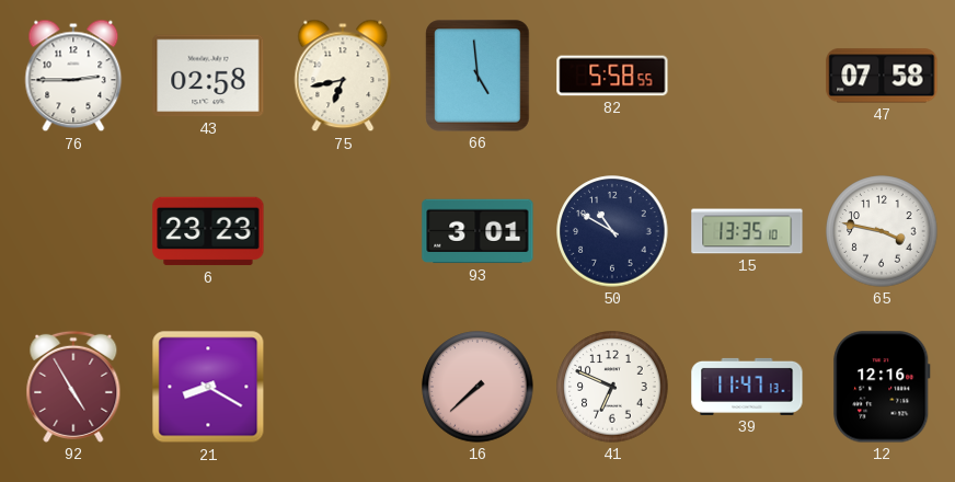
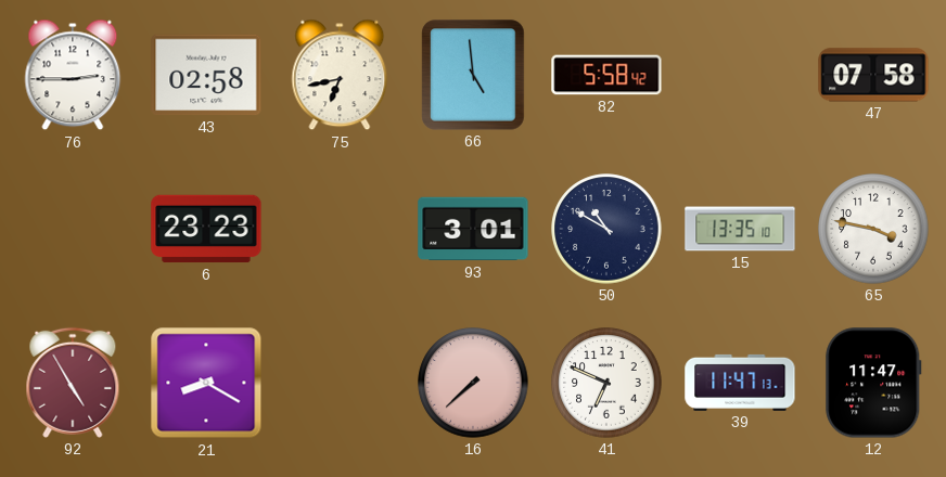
82: 5:58:55 -> 5:58:42
12: 12:16 -> 11:47
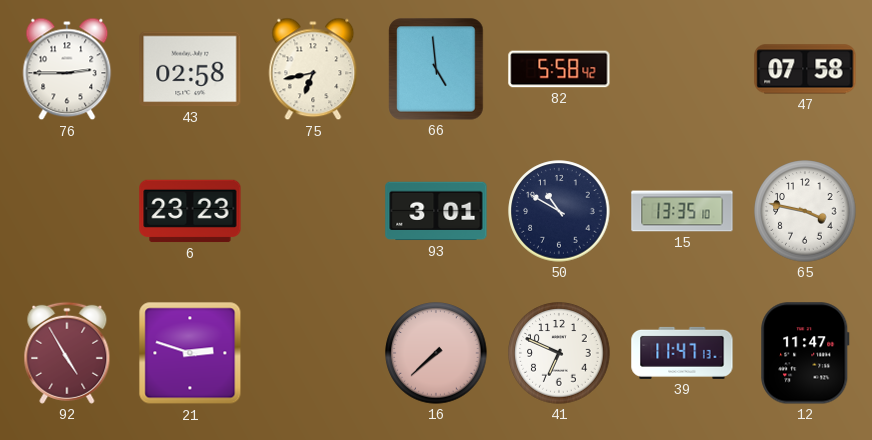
21: 8:20 -> 2:48
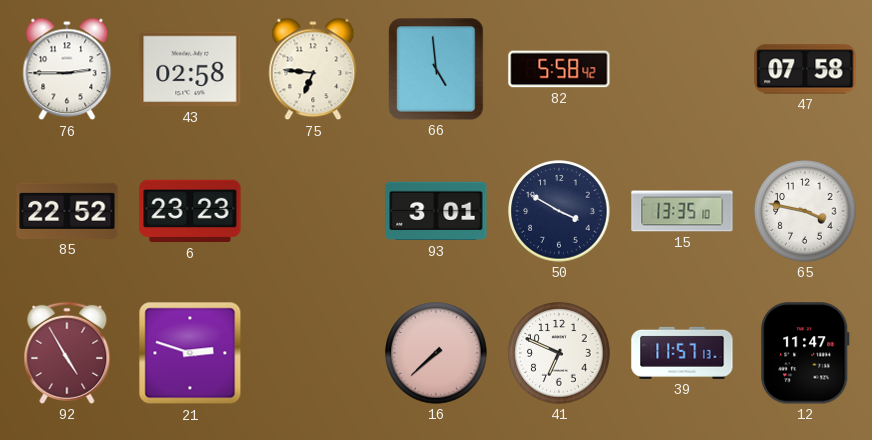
75: 6:43 -> 6:46
85: none -> 22:52
50: 10:50 -> 3:50
39: 11:47 -> 11:57
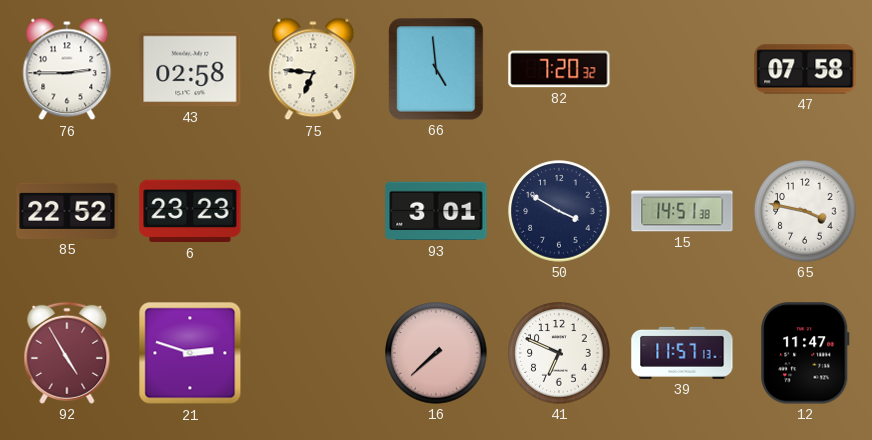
82: 5:58 -> 7:20
15: 13:35 -> 14:51
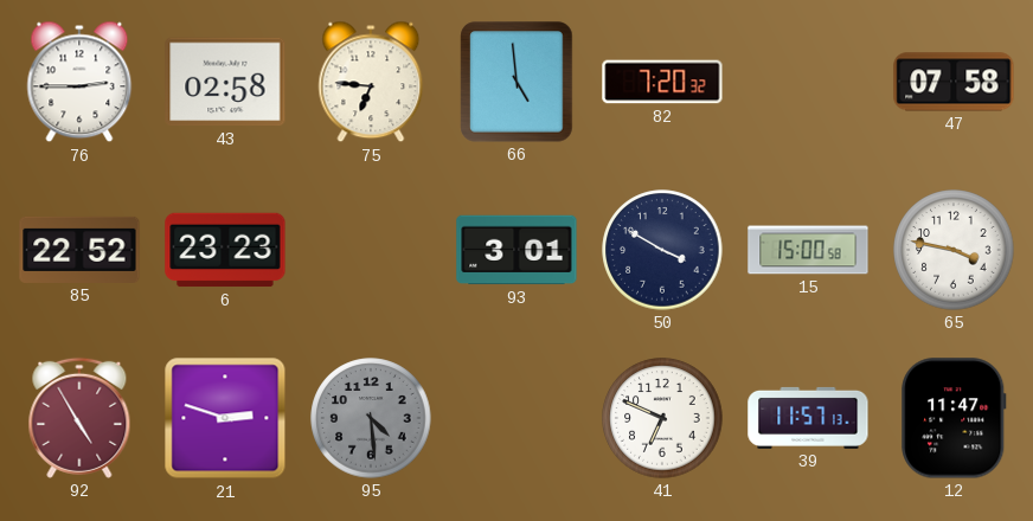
15: 14:51 -> 15:00
95: none -> 4:29
16: 7:38 -> none
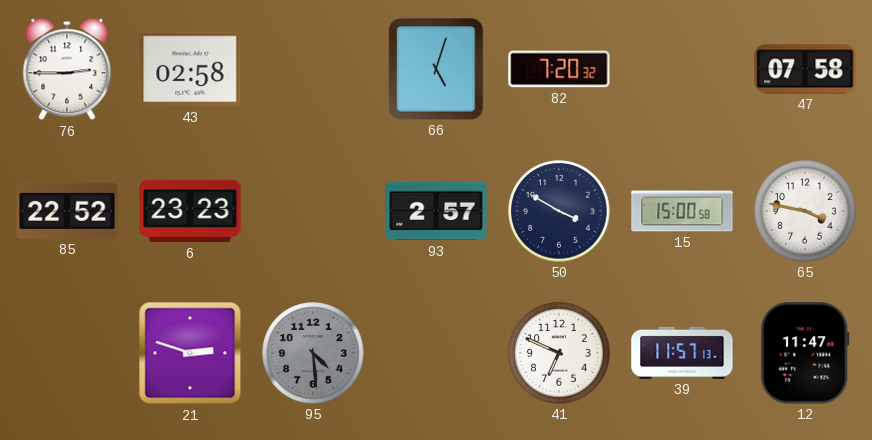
75: 6:46 -> none
66: 4:59 -> 5:03
93: 3:01 -> 2:57
92: 4:55 -> none
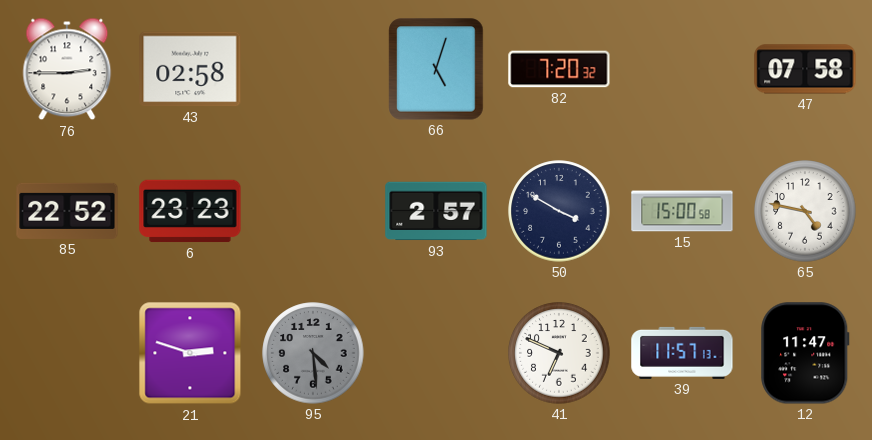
65: 3:47 -> 4:47
